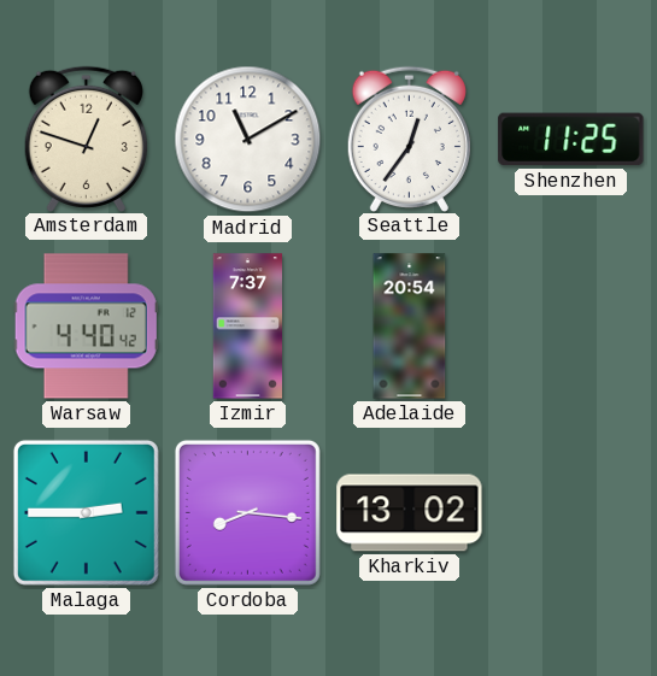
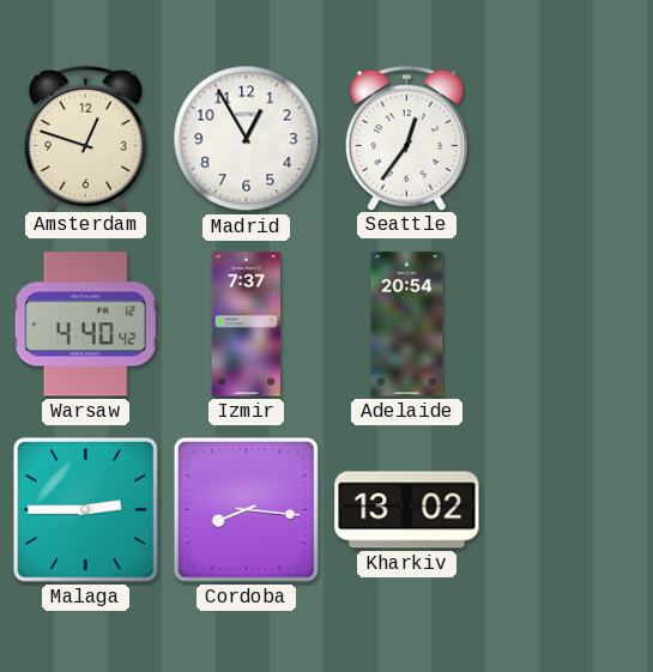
Madrid: 11:10 -> 12:55
Shenzhen: 11:25 -> none
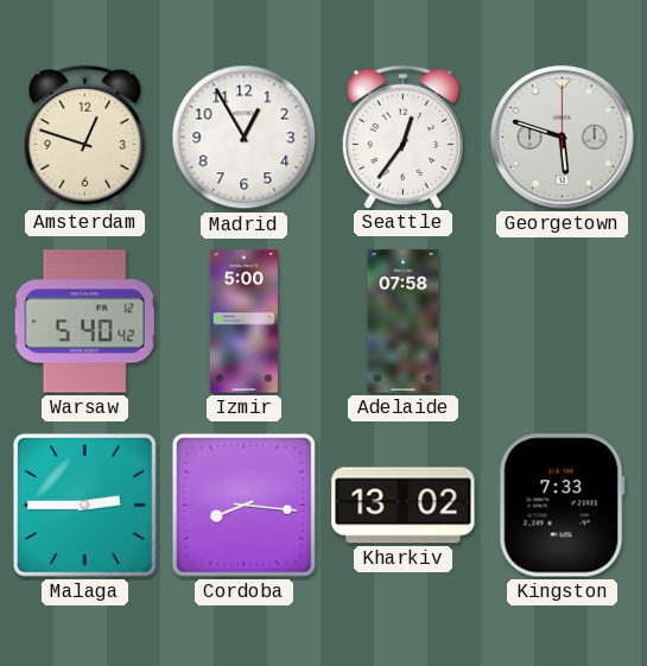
Georgetown: none -> 5:48
Warsaw: 4:40 -> 5:40
Izmir: 7:37 -> 5:00
Adelaide: 20:54 -> 07:58
Kingston: none -> 7:33
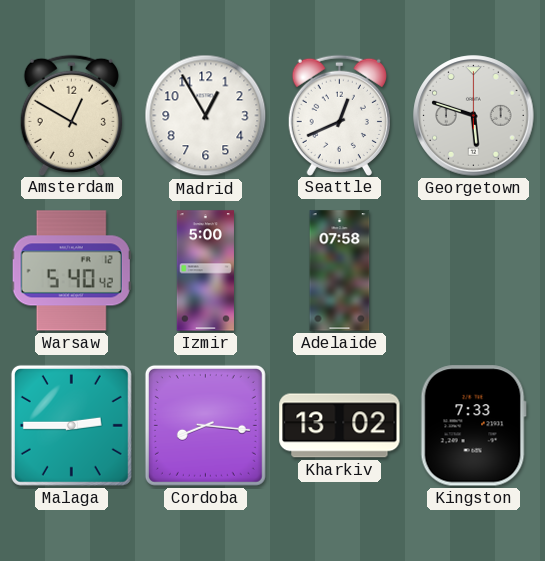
Amsterdam: 12:48 -> 12:50
Seattle: 12:36 -> 12:41
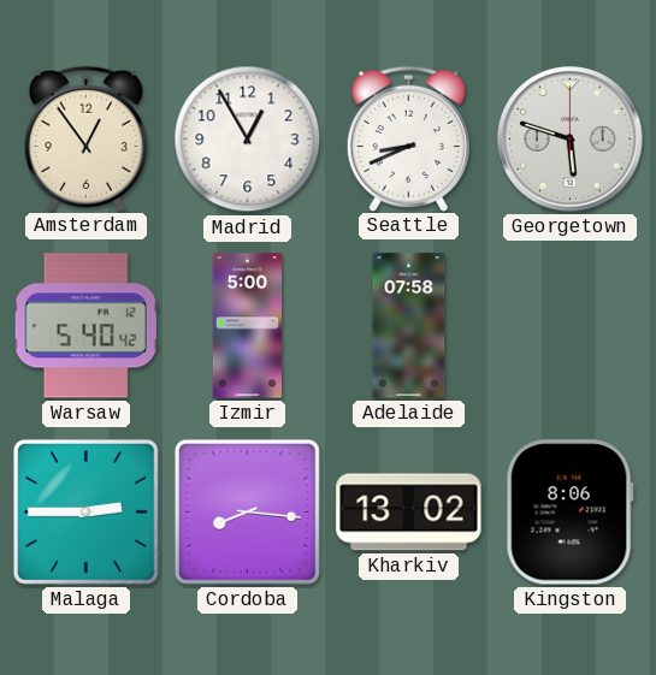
Amsterdam: 12:50 -> 12:54
Seattle: 12:41 -> 8:41
Kingston: 7:33 -> 8:06
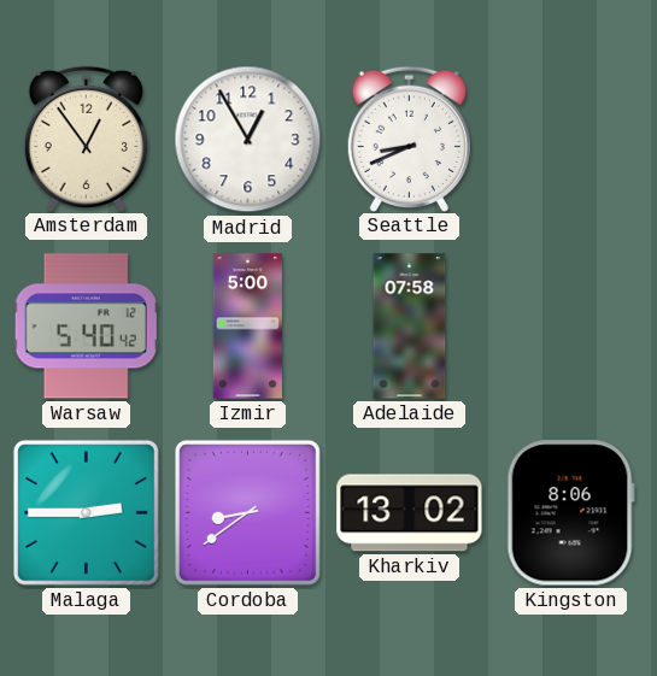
Georgetown: 5:48 -> none
Cordoba: 8:16 -> 8:39
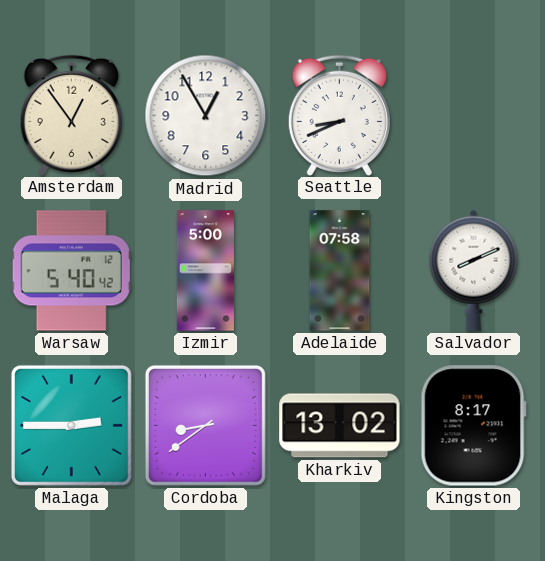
Salvador: none -> 8:11
Kingston: 8:06 -> 8:17
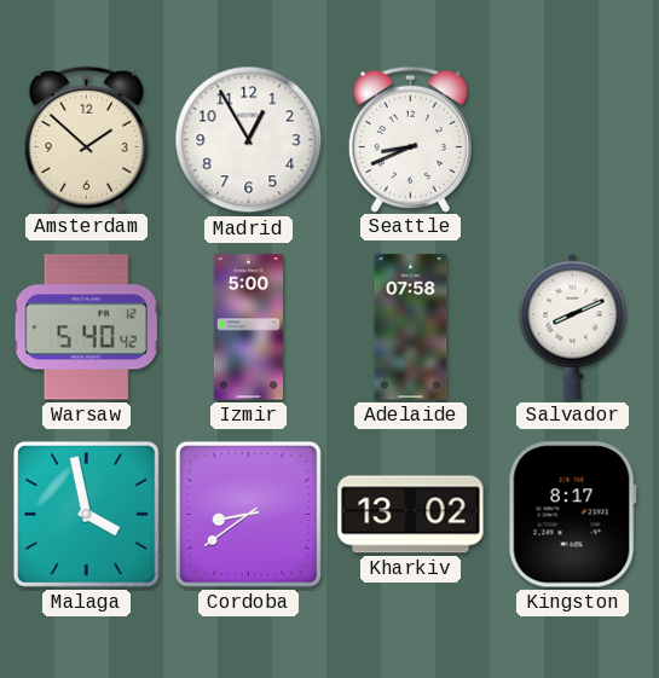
Amsterdam: 12:54 -> 1:52
Malaga: 2:45 -> 3:58
